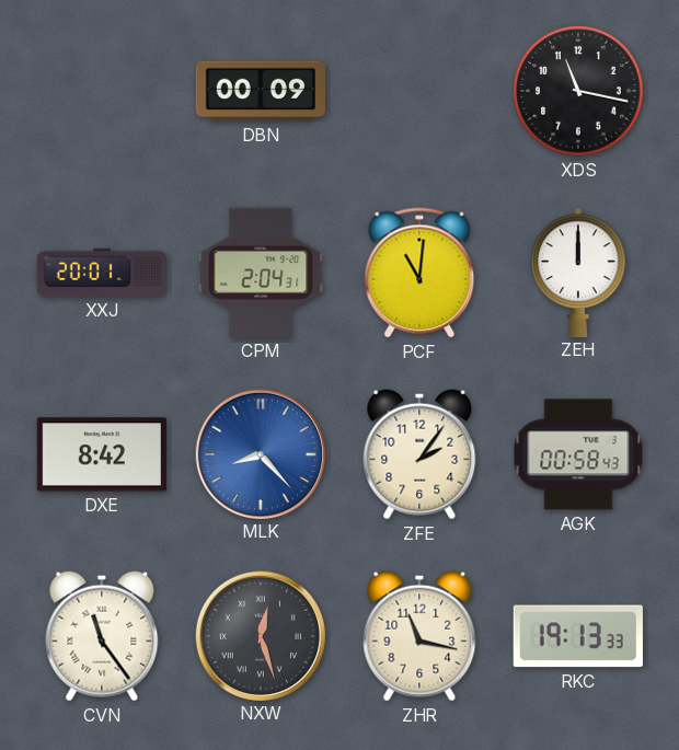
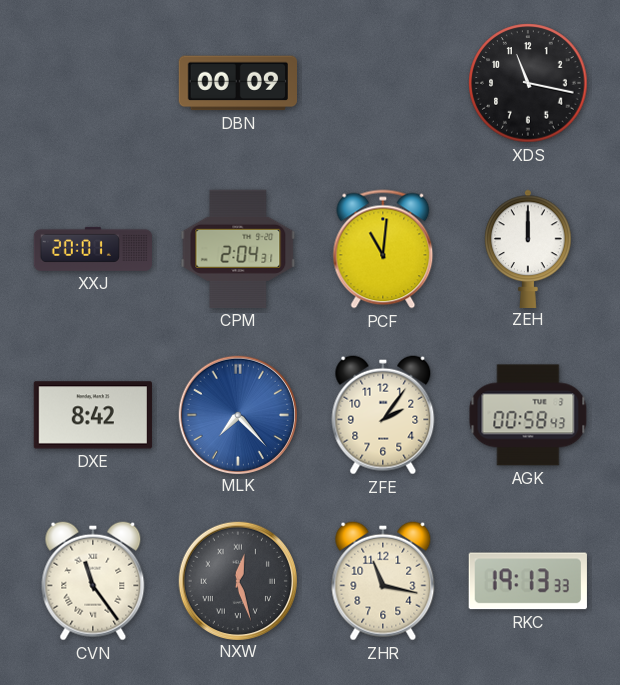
MLK: 8:23 -> 7:23
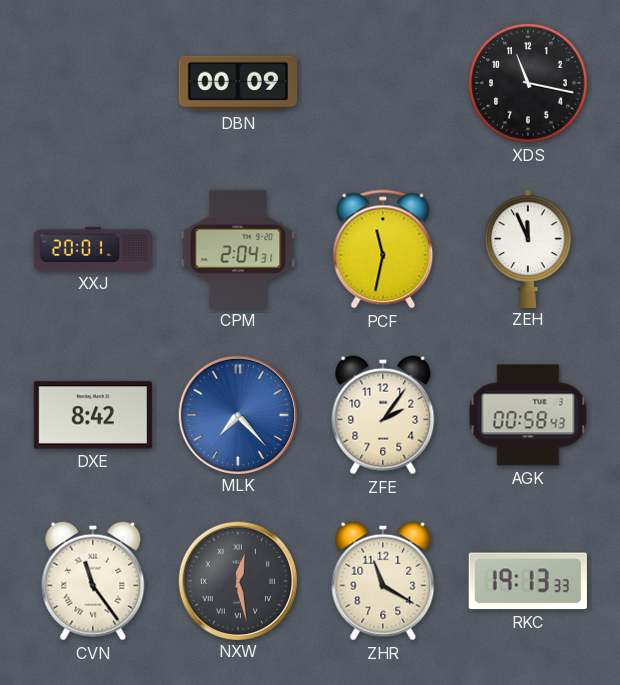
PCF: 11:01 -> 11:32
ZEH: 12:00 -> 11:56
NXW: 12:27 -> 12:28
ZHR: 11:17 -> 11:20
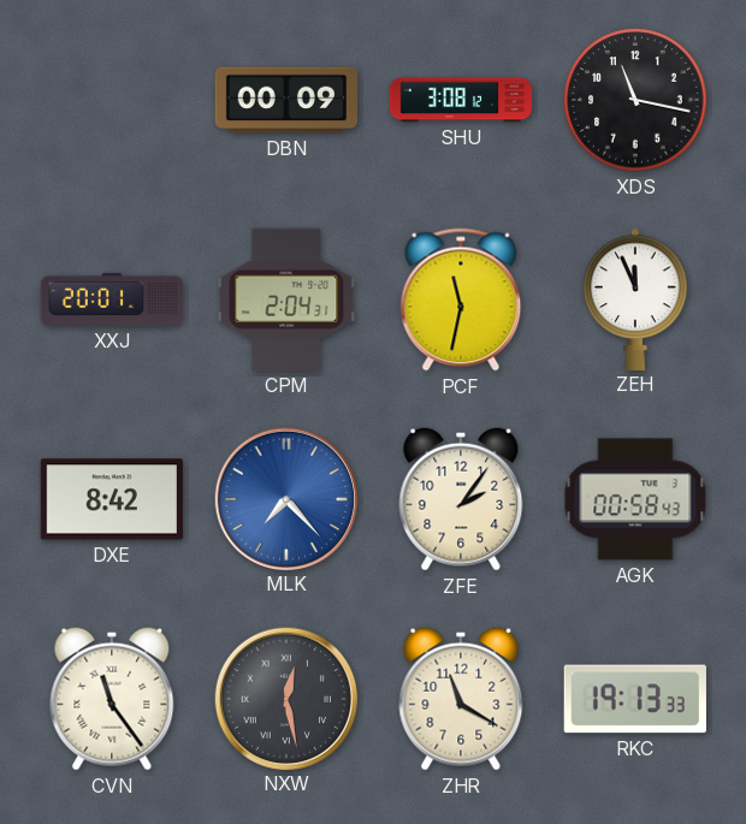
SHU: none -> 3:08
